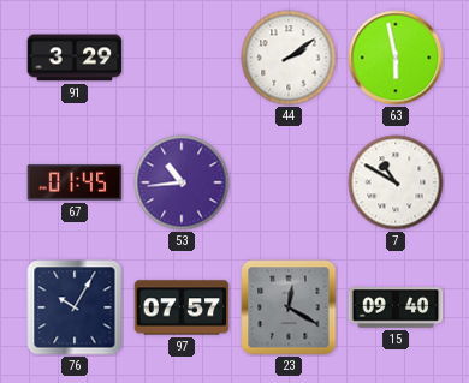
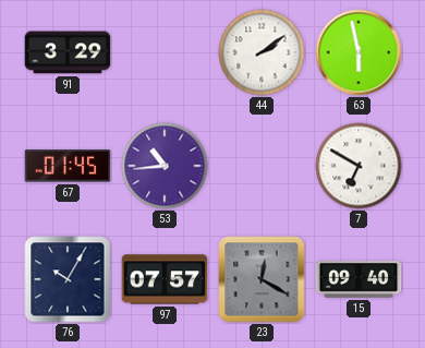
7: 10:50 -> 6:50
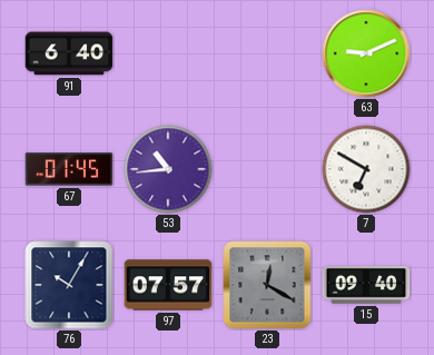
91: 3:29 -> 6:40
44: 2:09 -> none
63: 5:58 -> 9:11
